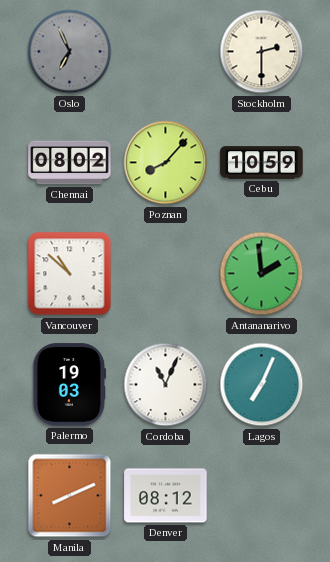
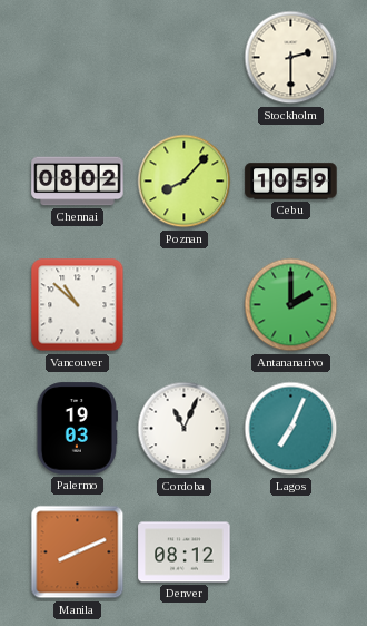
Oslo: 6:56 -> none
Antananarivo: 1:59 -> 2:00
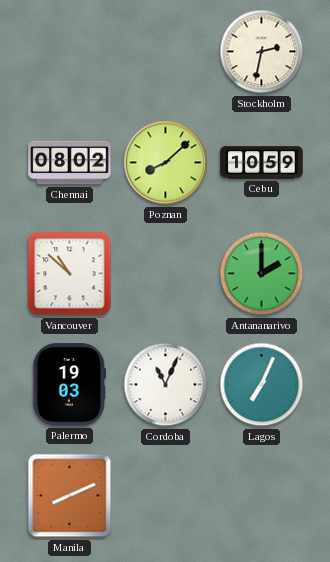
Stockholm: 2:30 -> 2:32
Poznan: 8:07 -> 8:08
Denver: 08:12 -> none
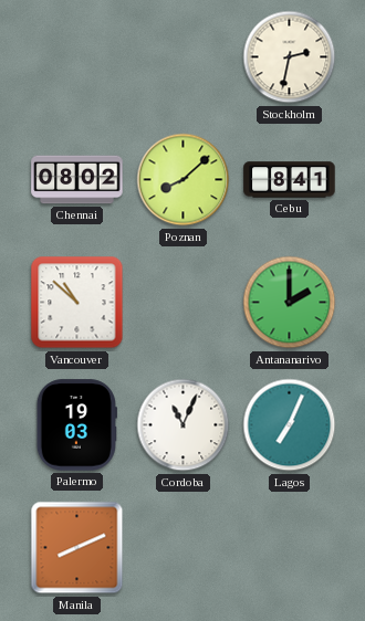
Cebu: 10:59 -> 8:41
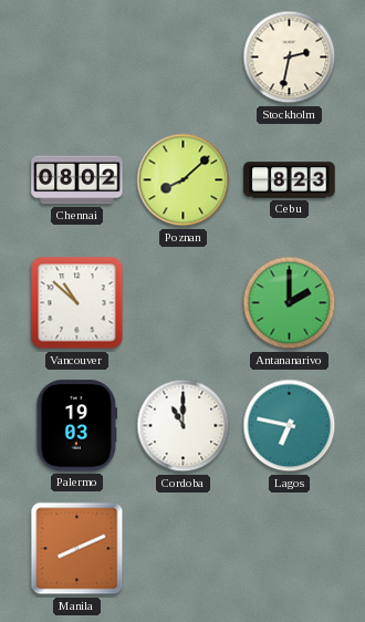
Cebu: 8:41 -> 8:23
Cordoba: 11:04 -> 11:00
Lagos: 7:04 -> 6:47
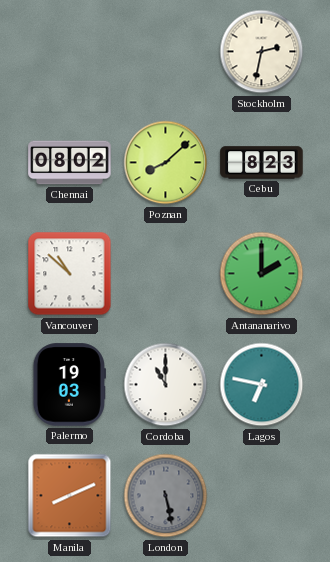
London: none -> 5:28
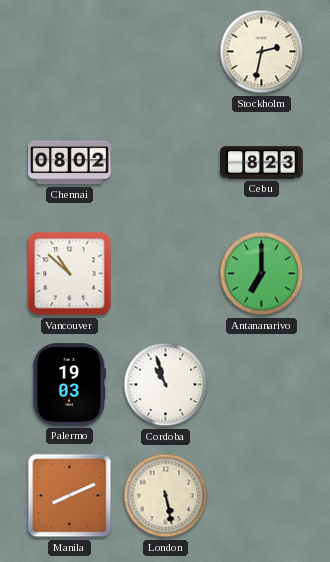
Poznan: 8:08 -> none
Antananarivo: 2:00 -> 7:00
Cordoba: 11:00 -> 10:57
Lagos: 6:47 -> none
London dial: grey -> cream
